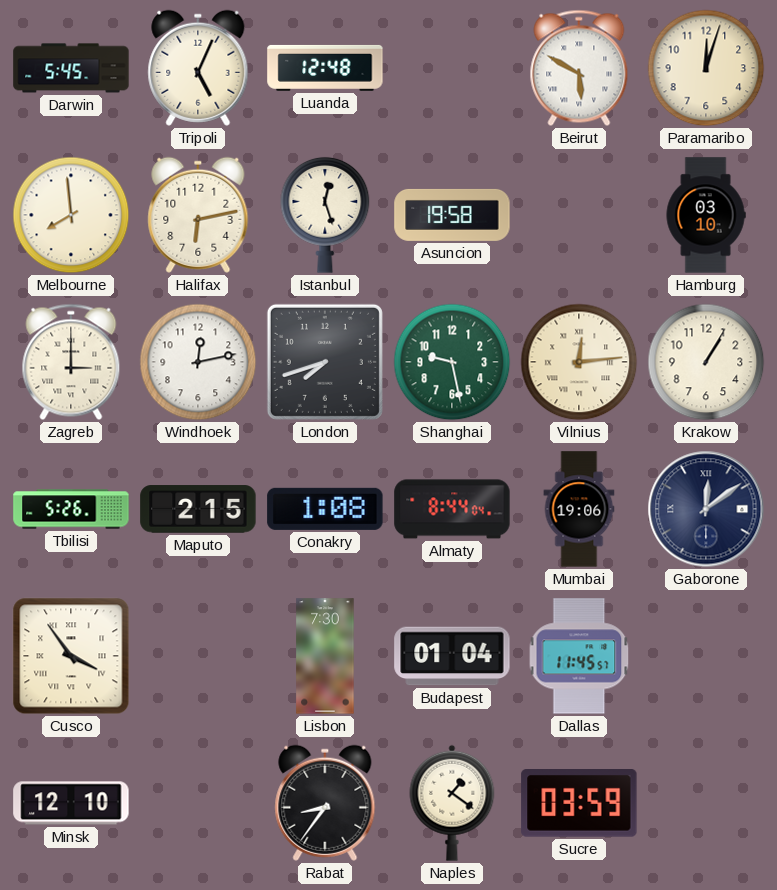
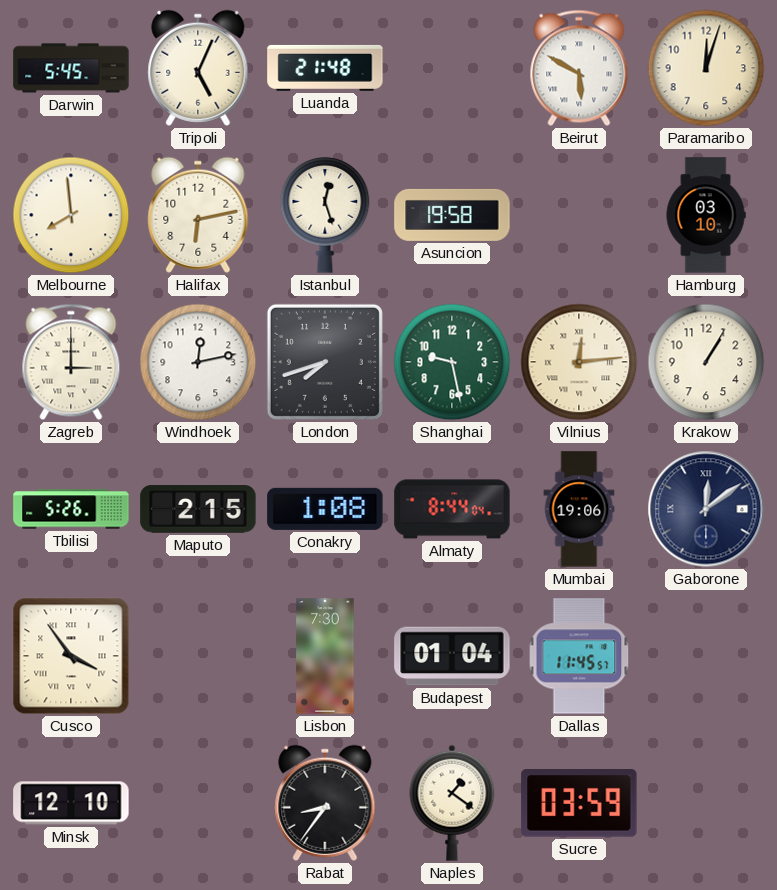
Luanda: 12:48 -> 21:48
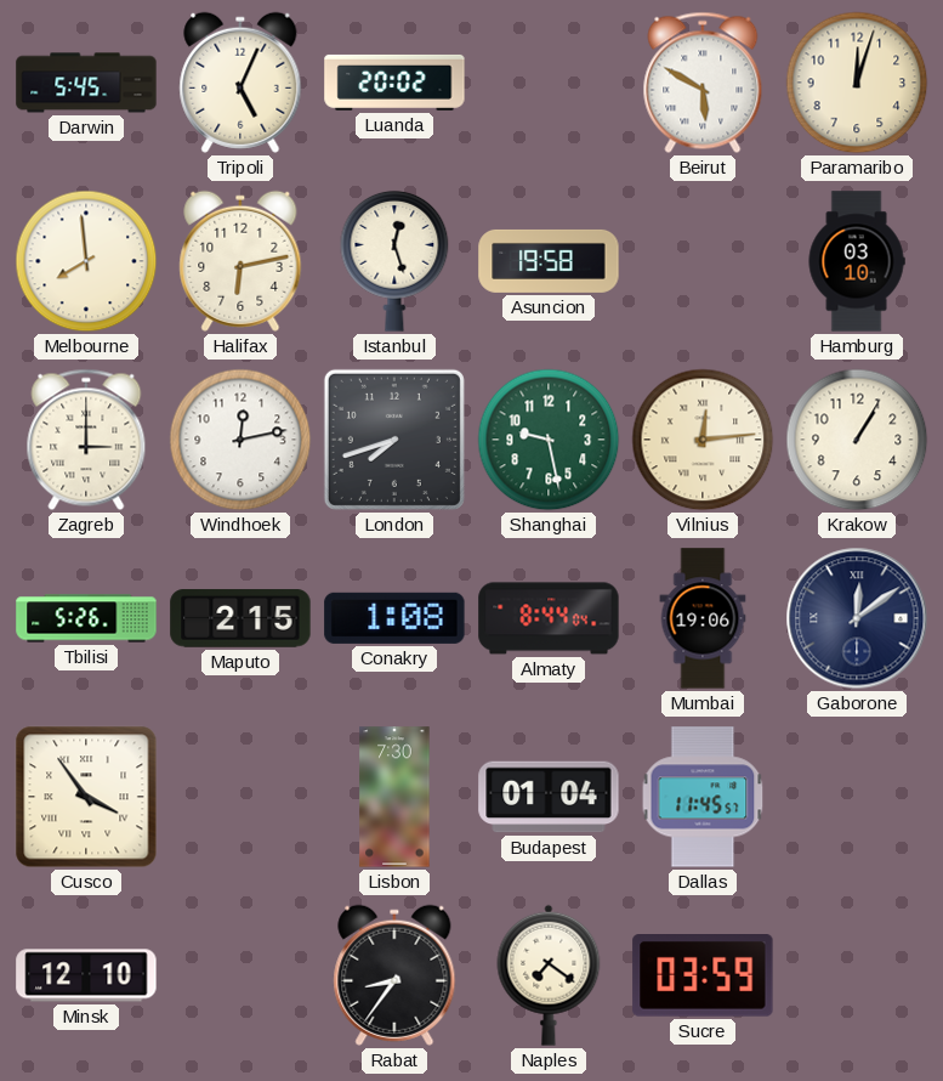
Luanda: 21:48 -> 20:02
Naples: 1:21 -> 7:21
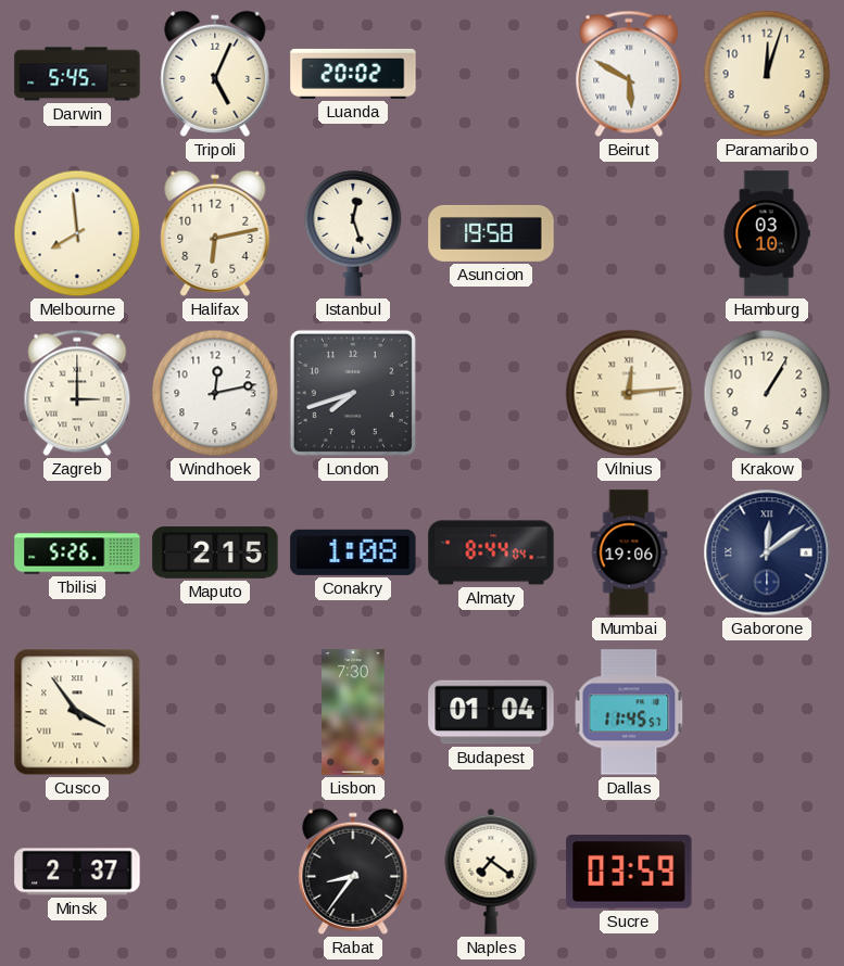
Shanghai: 9:28 -> none
Minsk: 12:10 -> 2:37
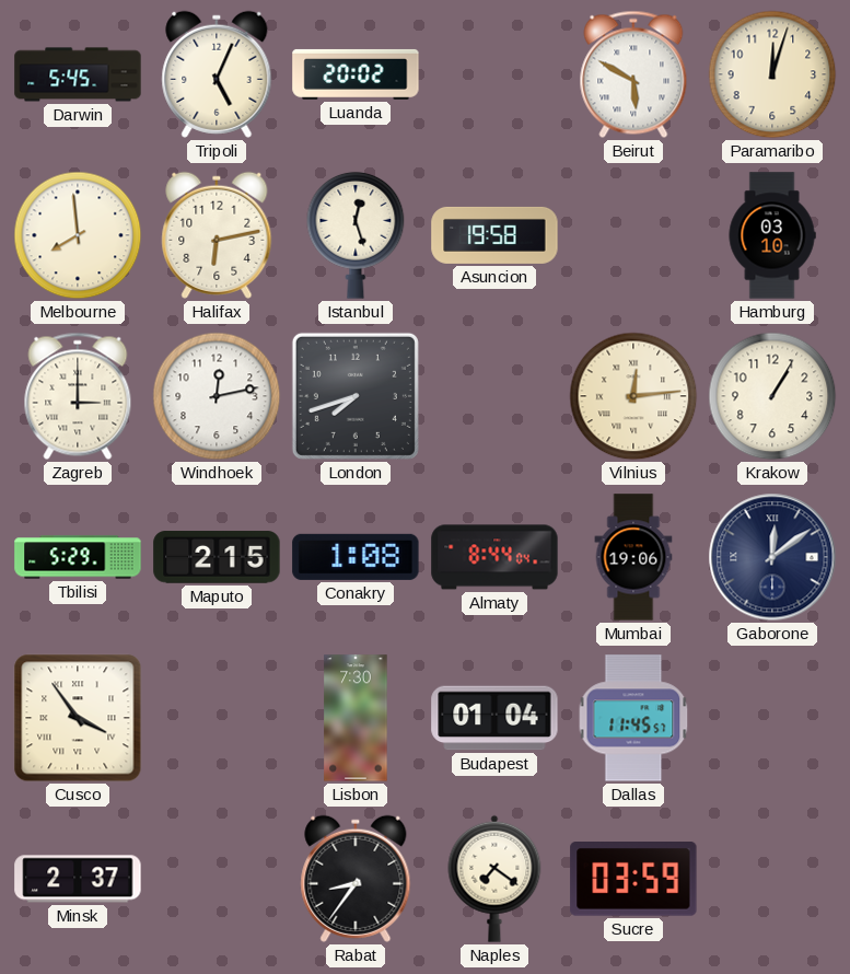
Tbilisi: 5:26 -> 5:29
